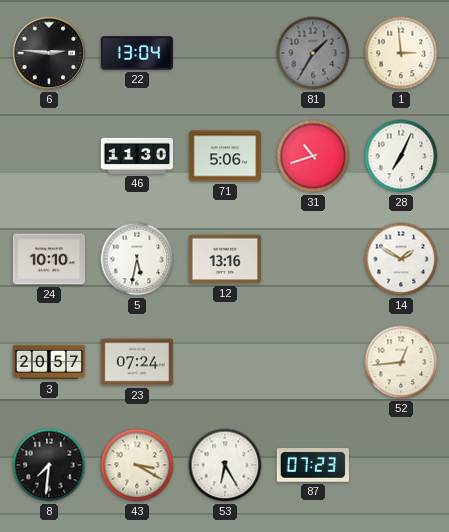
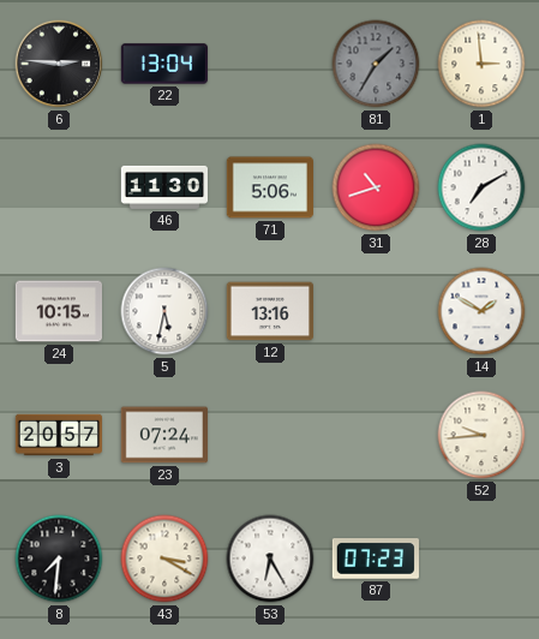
28: 7:04 -> 7:10
24: 10:10 -> 10:15
52: 12:44 -> 9:44
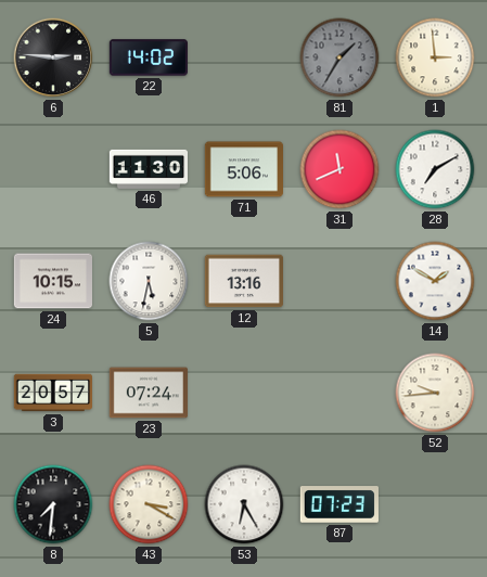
22: 13:04 -> 14:02
31: 10:42 -> 11:41
